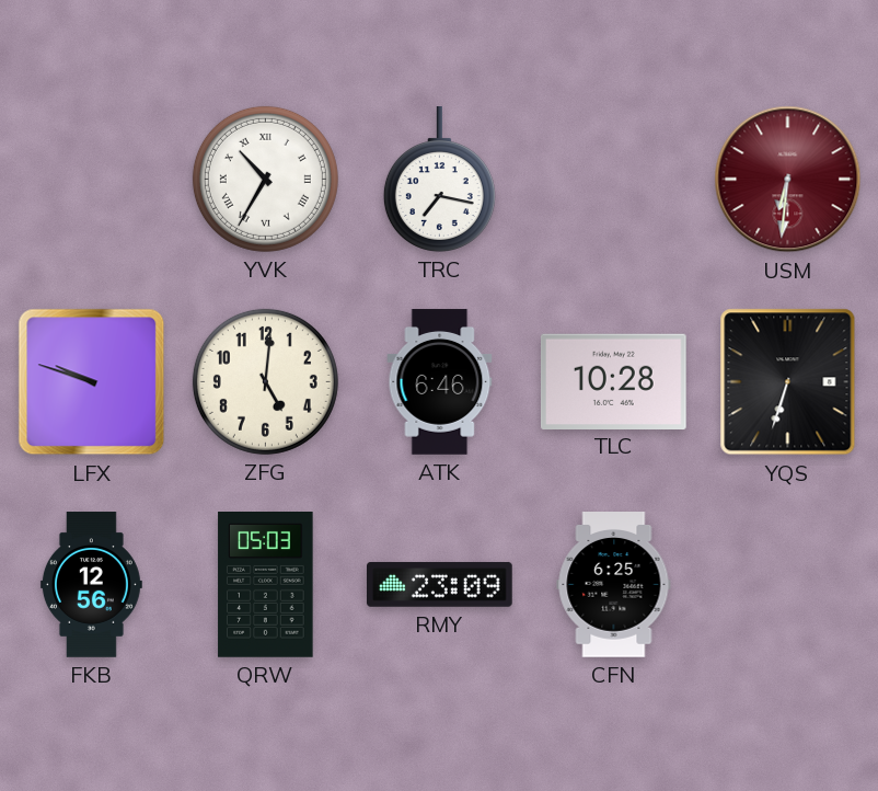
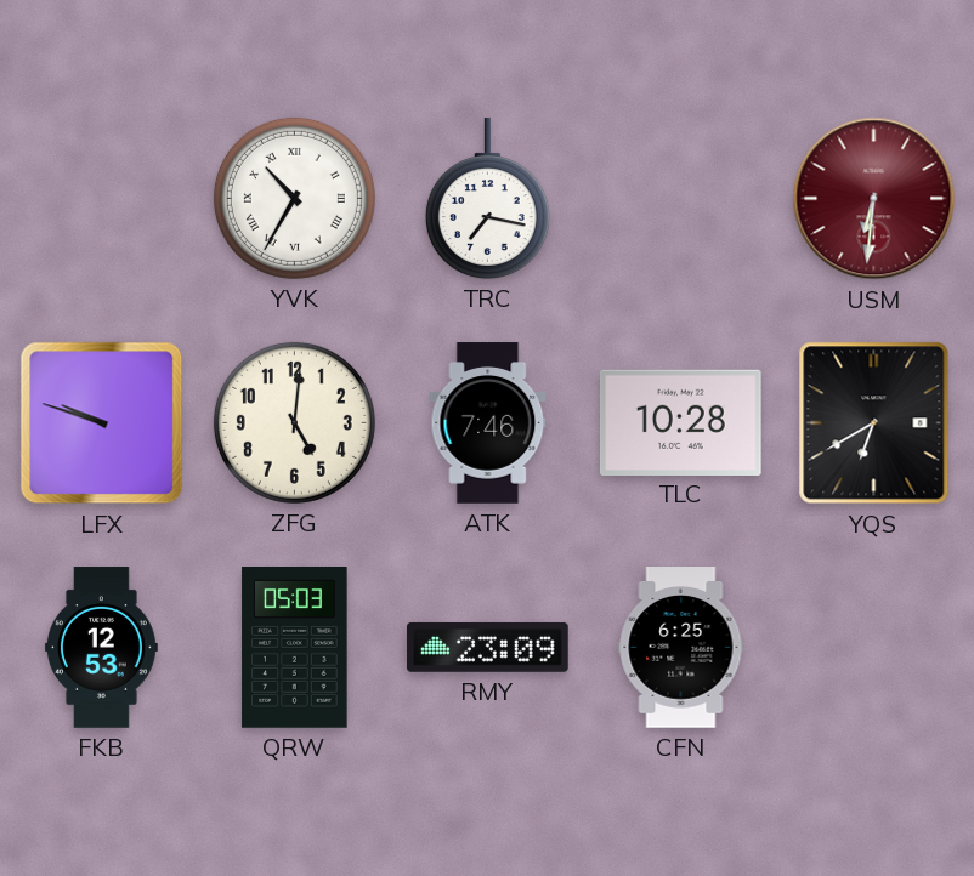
ATK: 6:46 -> 7:46
YQS: 6:33 -> 6:40
FKB: 12:56 -> 12:53
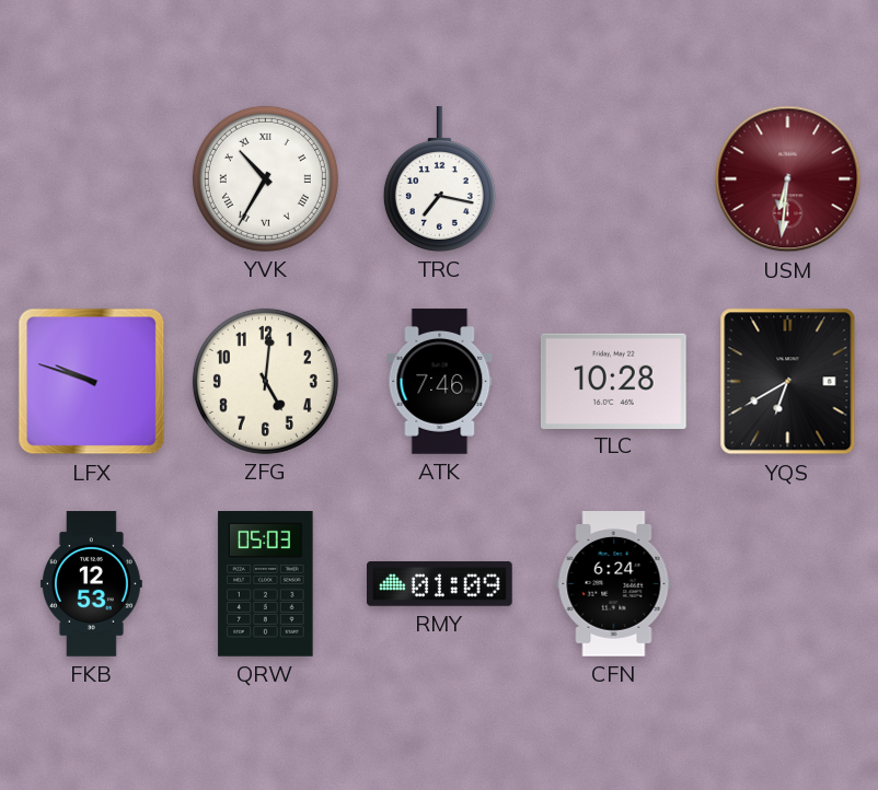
RMY: 23:09 -> 01:09
CFN: 6:25 -> 6:24
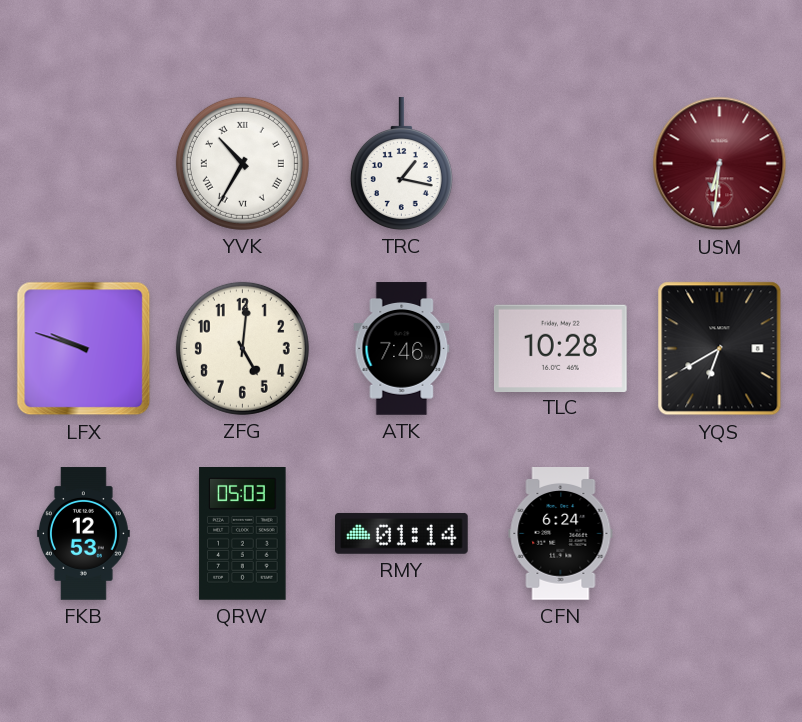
TRC: 7:17 -> 1:17
RMY: 01:09 -> 01:14
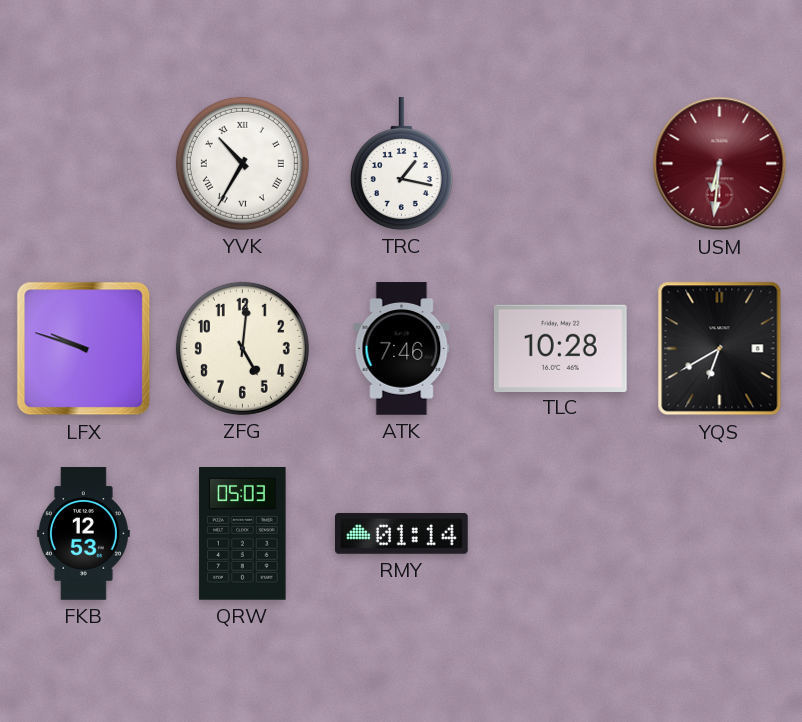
CFN: 6:24 -> none
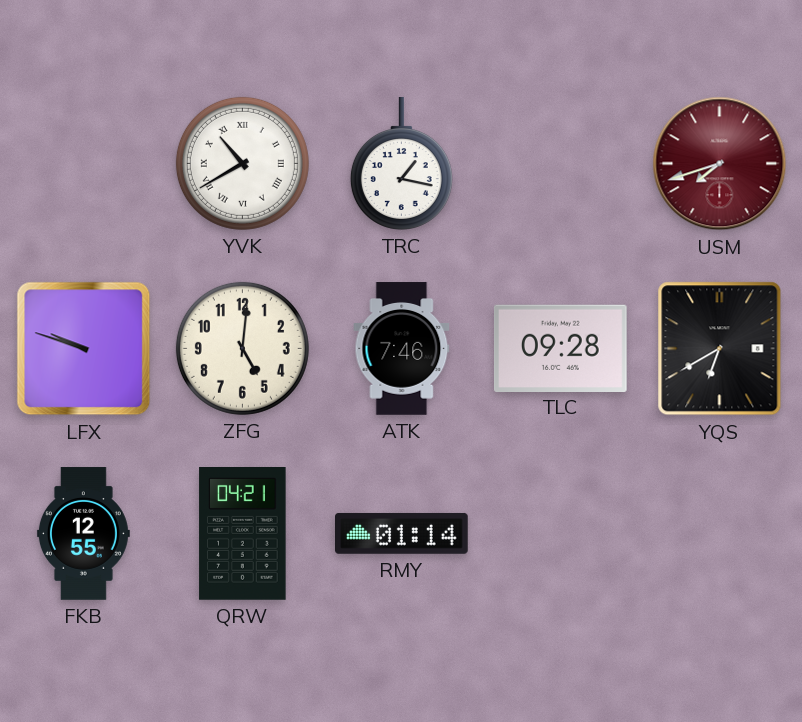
YVK: 10:35 -> 10:40
USM: 6:31 -> 7:42
TLC: 10:28 -> 09:28
FKB: 12:53 -> 12:55
QRW: 05:03 -> 04:21
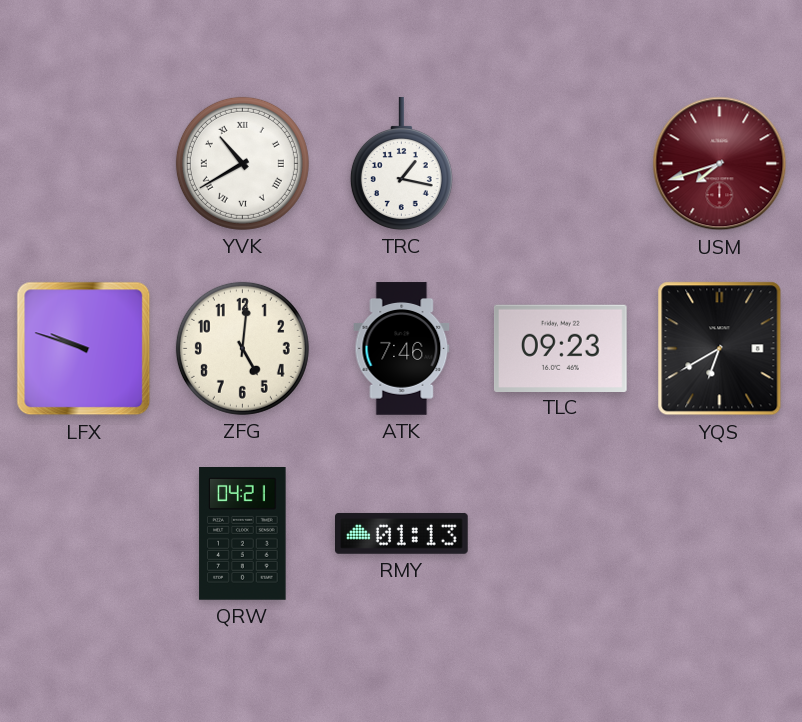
TLC: 09:28 -> 09:23
FKB: 12:55 -> none
RMY: 01:14 -> 01:13
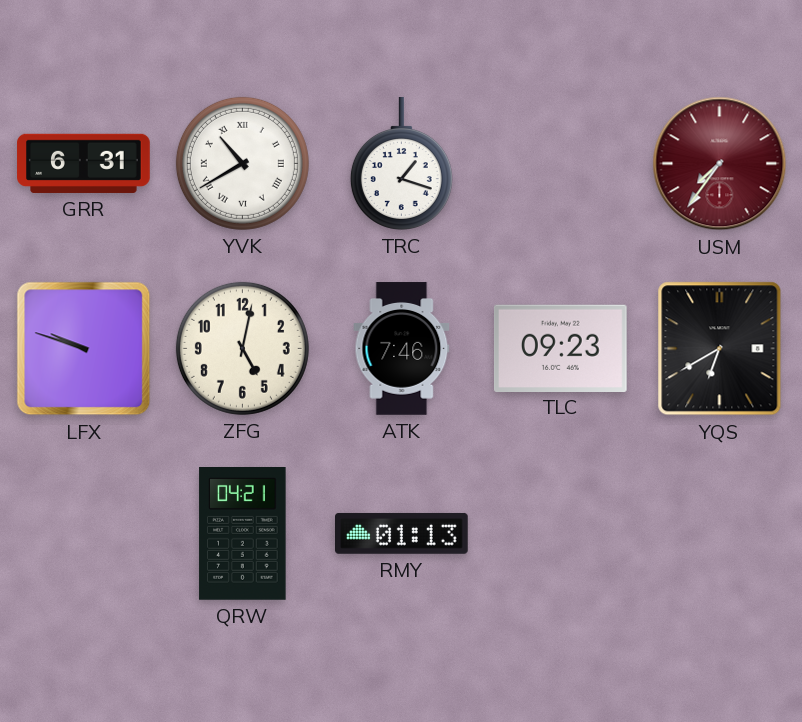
GRR: none -> 6:31
TRC: 1:17 -> 1:18
USM: 7:42 -> 7:36
ZFG: 5:01 -> 5:02
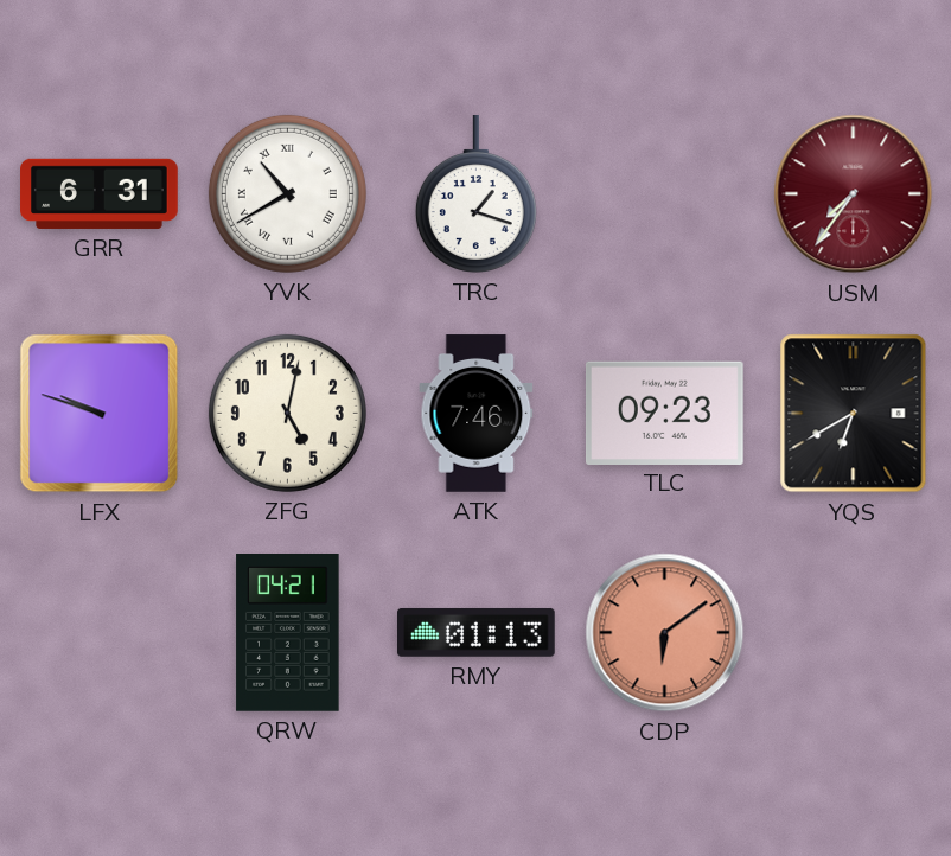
CDP: none -> 6:09
